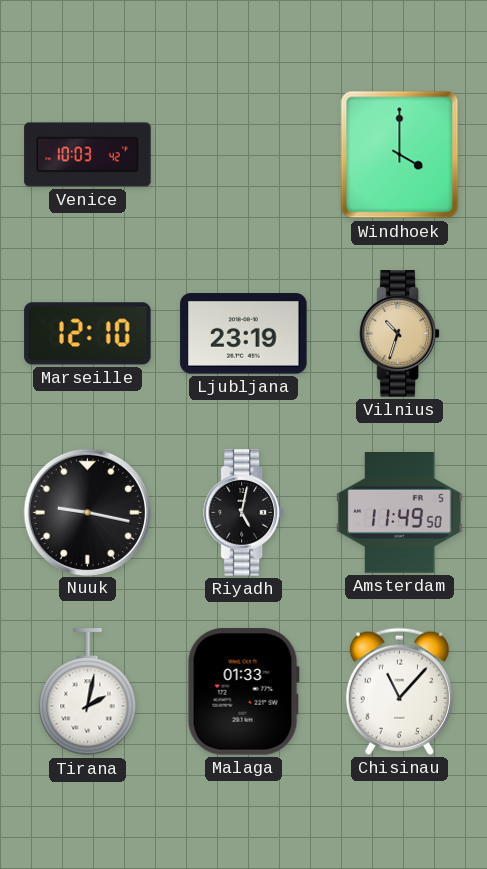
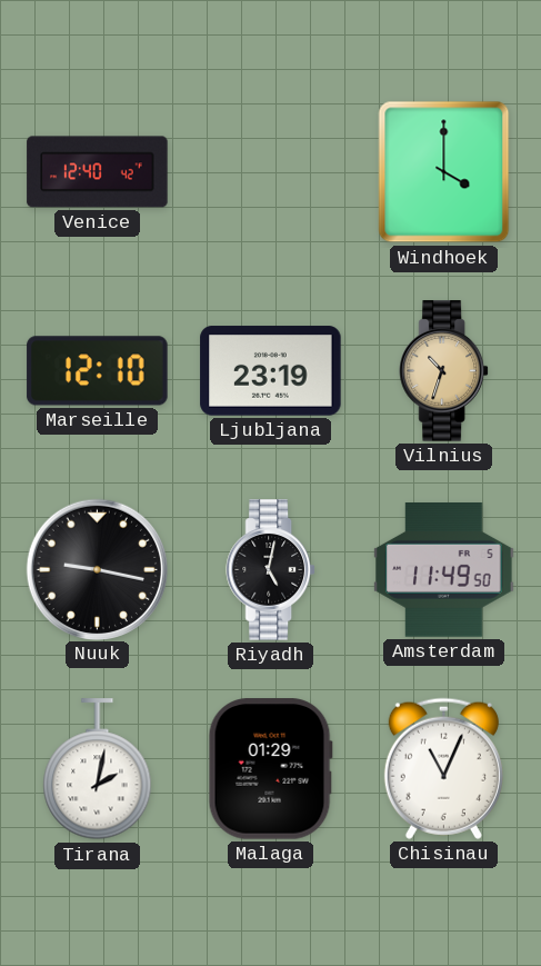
Venice: 10:03 -> 12:40
Malaga: 01:33 -> 01:29
Chisinau: 11:07 -> 11:04
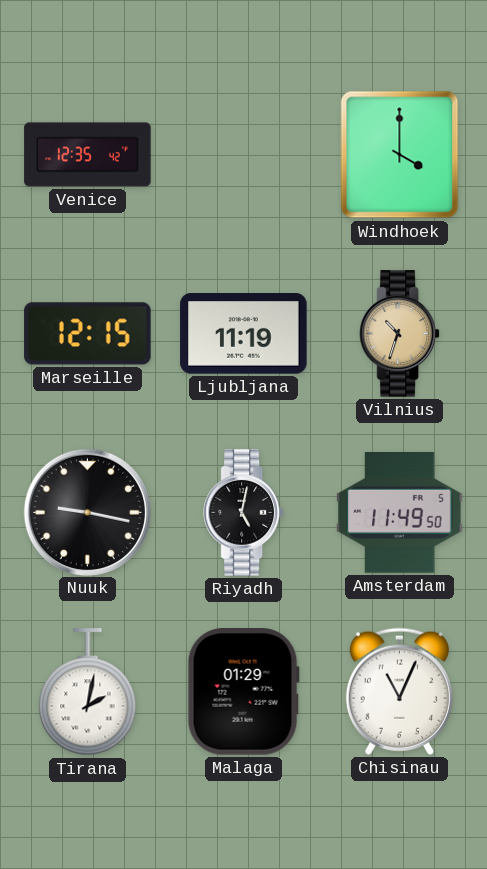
Venice: 12:40 -> 12:35
Marseille: 12:10 -> 12:15
Ljubljana: 23:19 -> 11:19
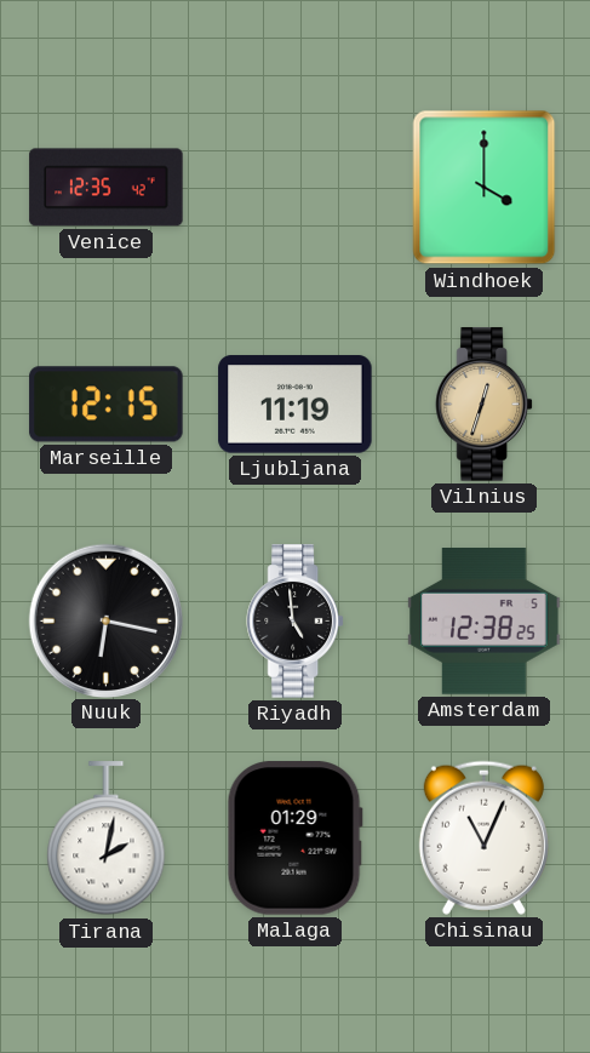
Vilnius: 10:33 -> 12:33
Nuuk: 9:17 -> 6:17
Riyadh: 5:02 -> 4:59
Amsterdam: 11:49 -> 12:38
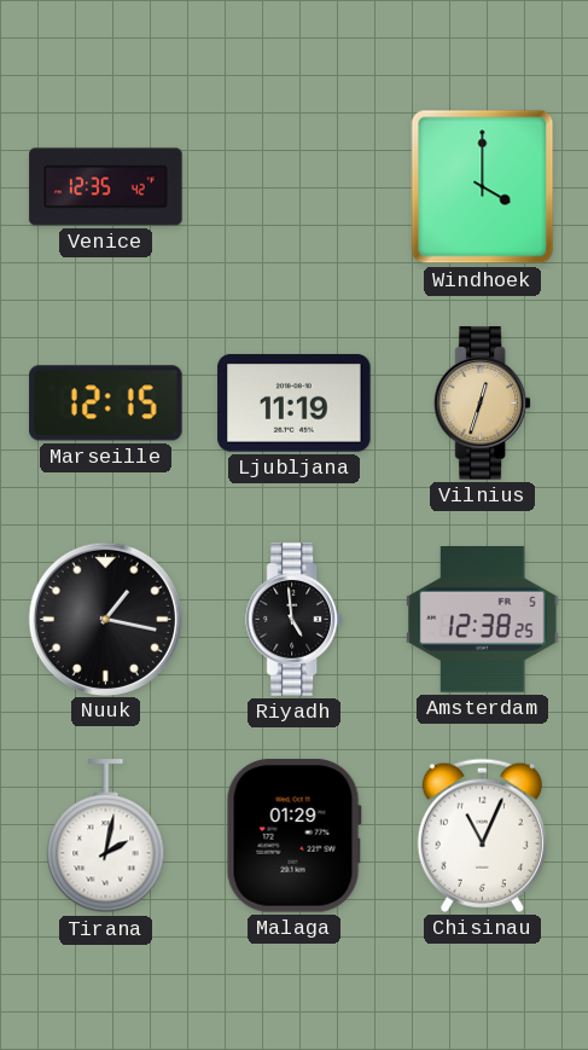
Nuuk: 6:17 -> 1:17
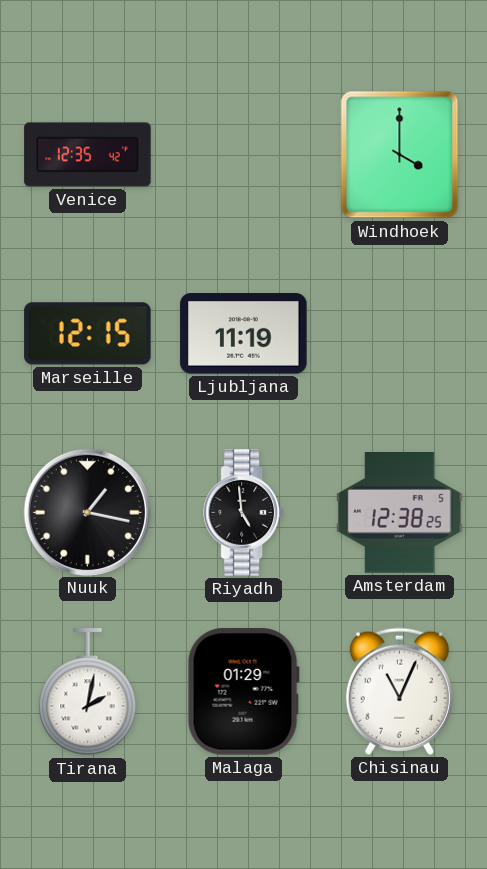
Vilnius: 12:33 -> none
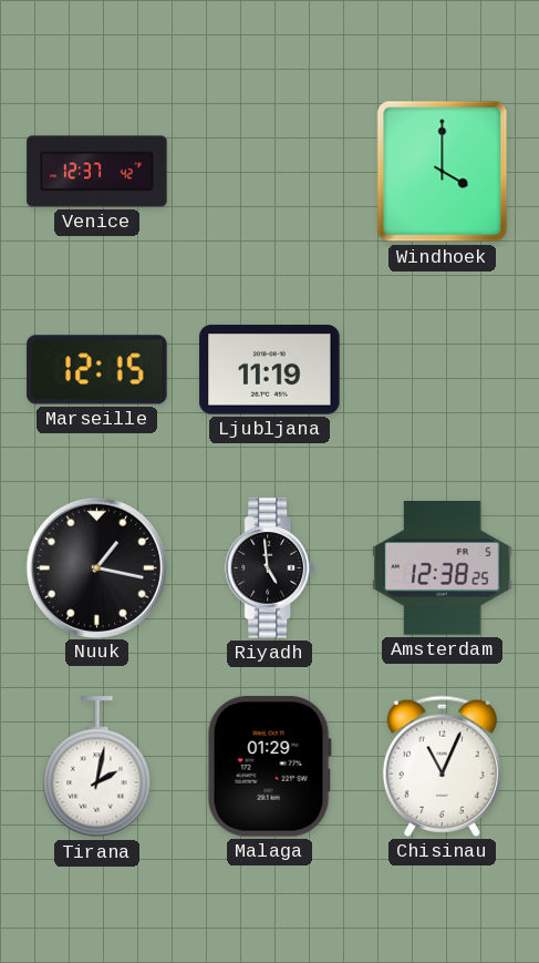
Venice: 12:35 -> 12:37
